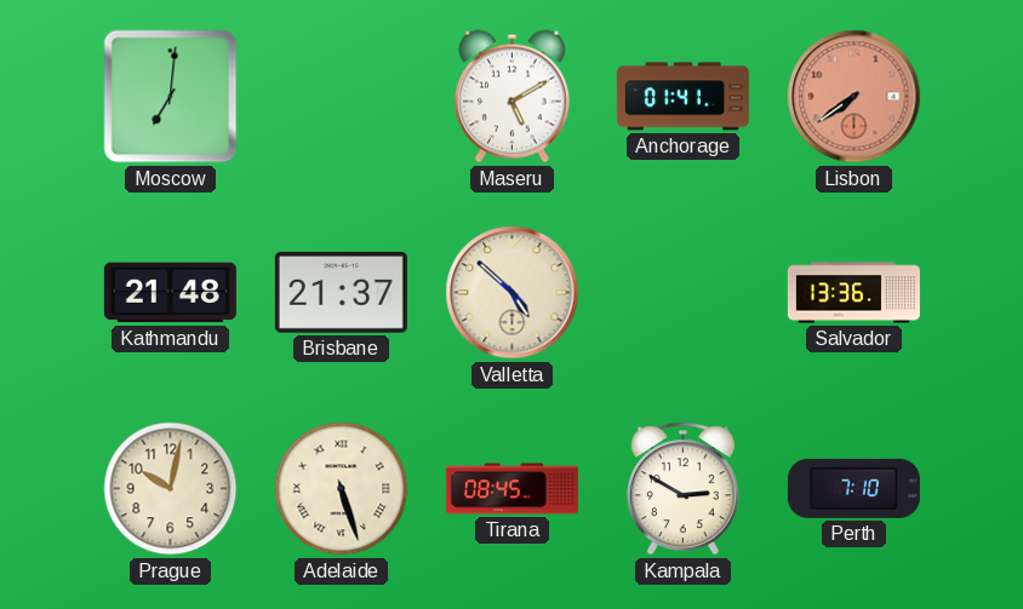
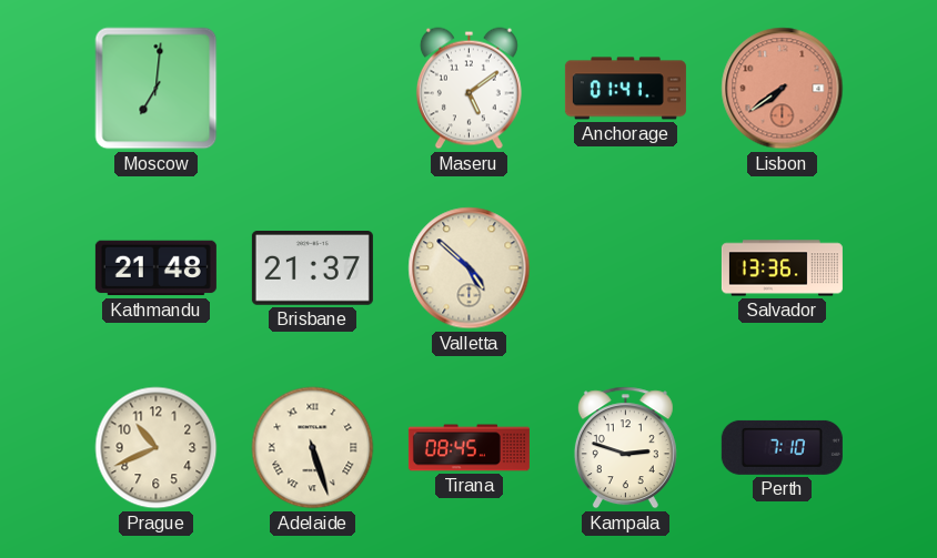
Maseru: 5:10 -> 5:09
Prague: 10:02 -> 10:41
Kampala: 2:50 -> 2:48
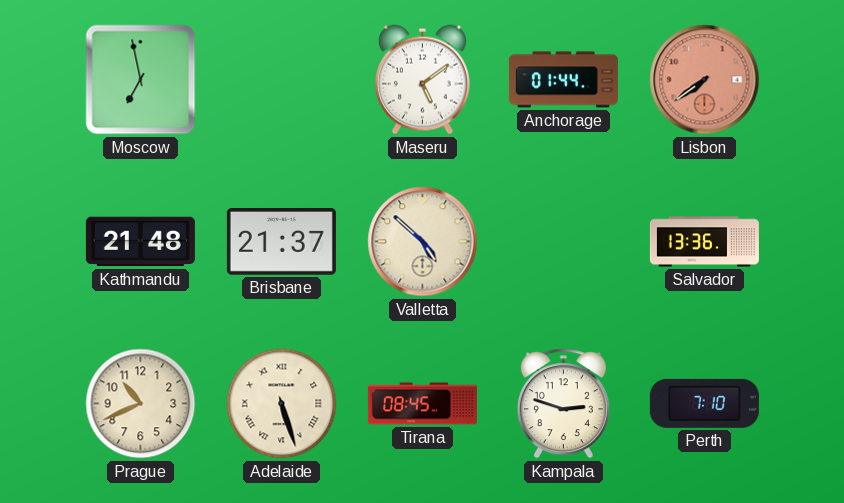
Moscow: 7:01 -> 6:58
Anchorage: 01:41 -> 01:44
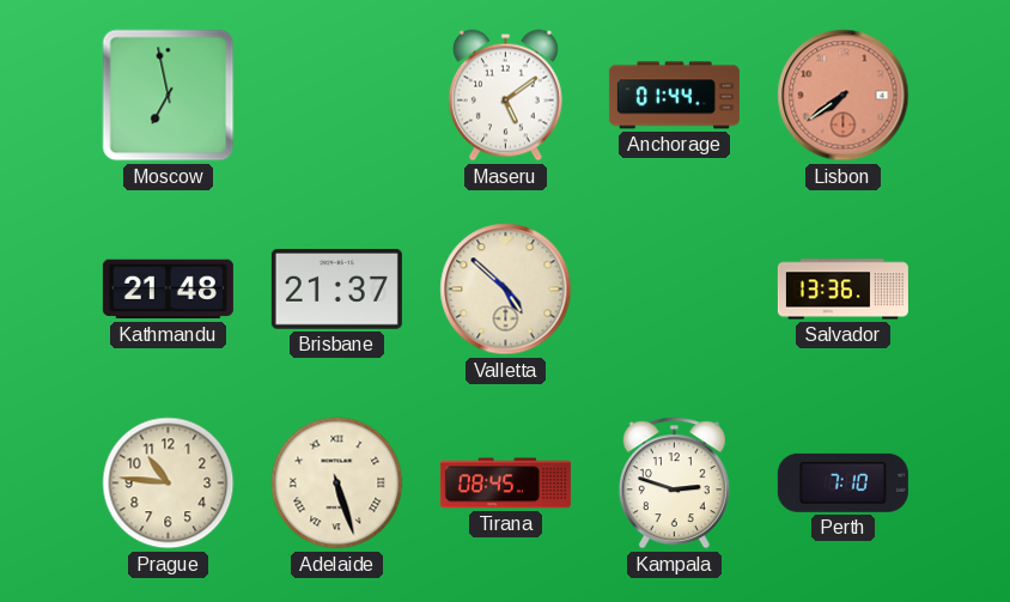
Prague: 10:41 -> 10:46
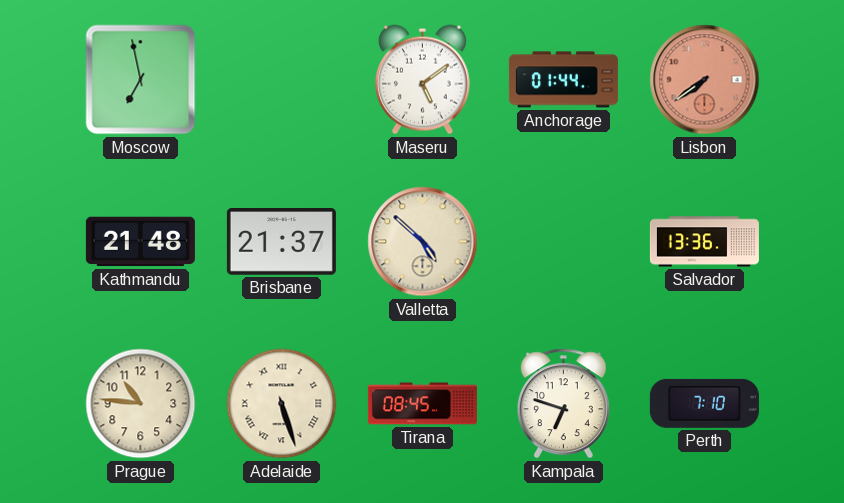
Kampala: 2:48 -> 6:48
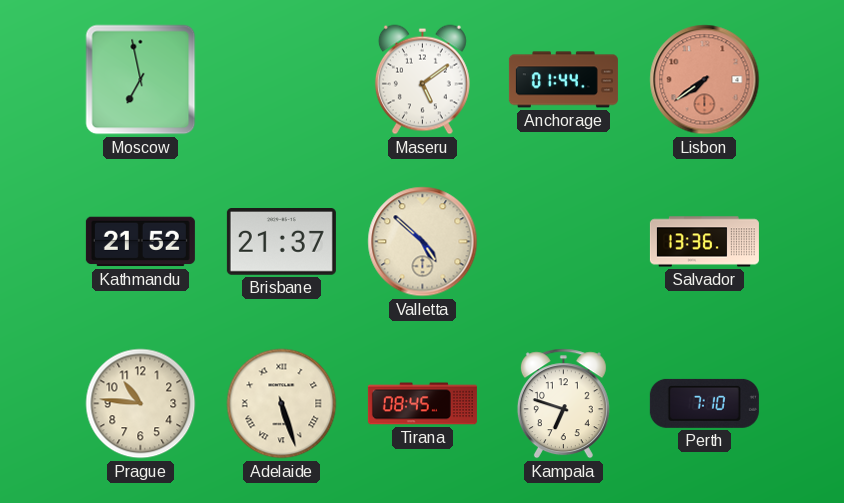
Kathmandu: 21:48 -> 21:52
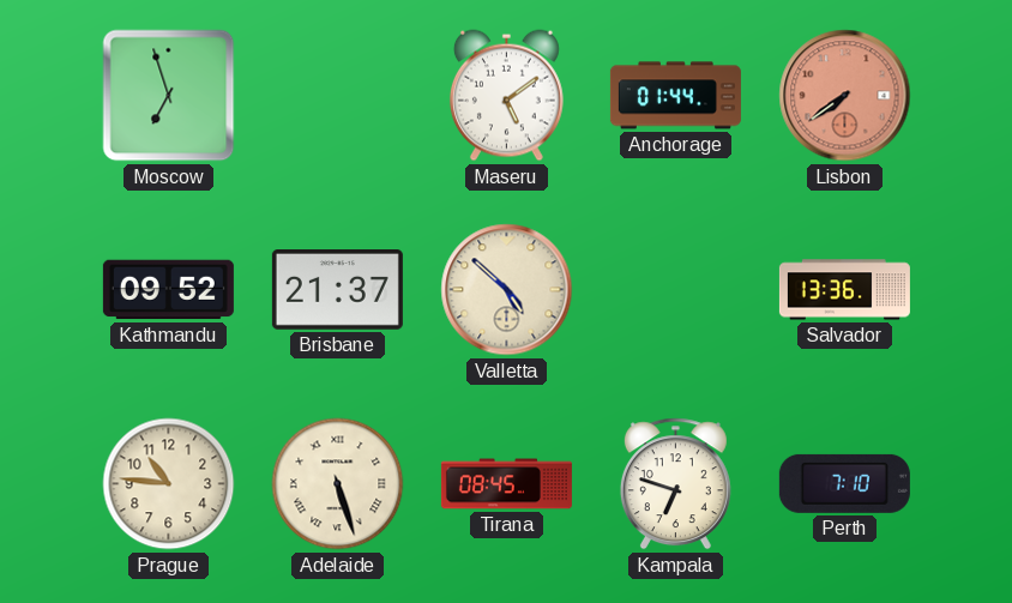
Moscow: 6:58 -> 6:57
Kathmandu: 21:52 -> 09:52
